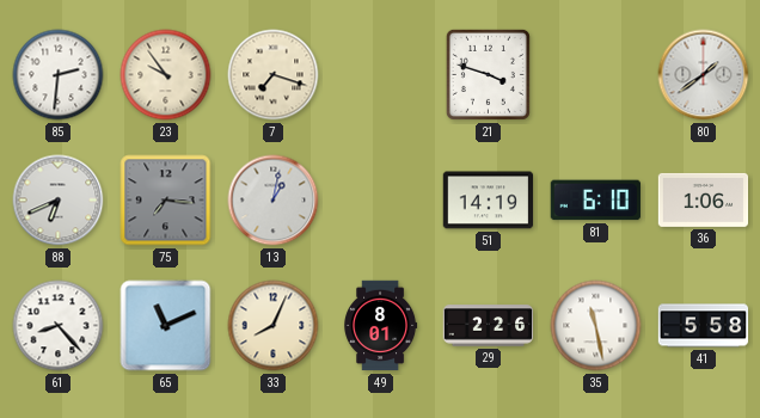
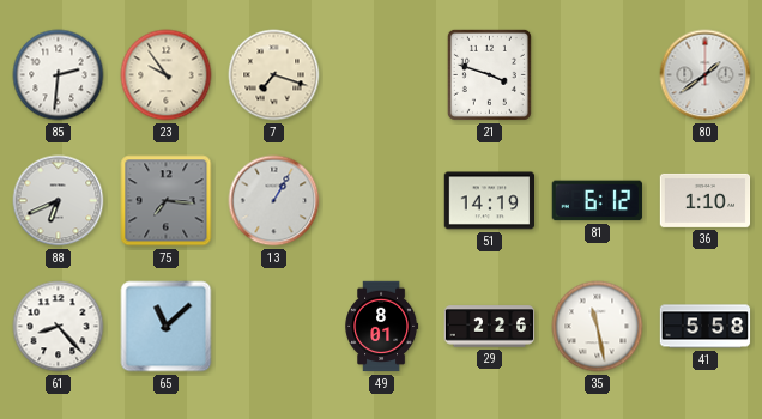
13: 1:02 -> 1:05
81: 6:10 -> 6:12
36: 1:06 -> 1:10
65: 11:11 -> 11:08
33: 8:04 -> none
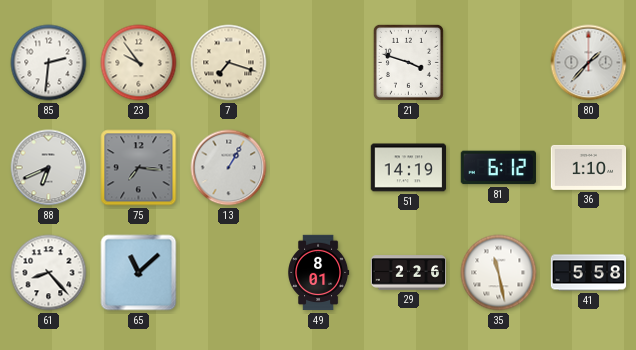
80: 1:39 -> 1:37
